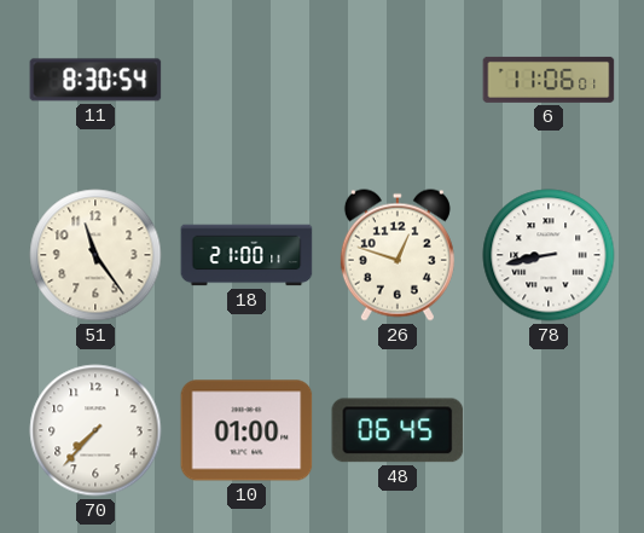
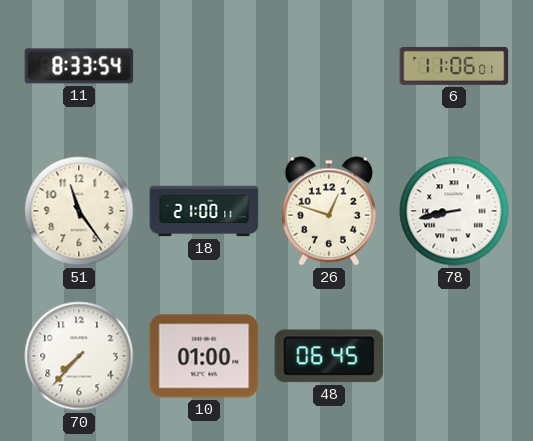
11: 8:30 -> 8:33
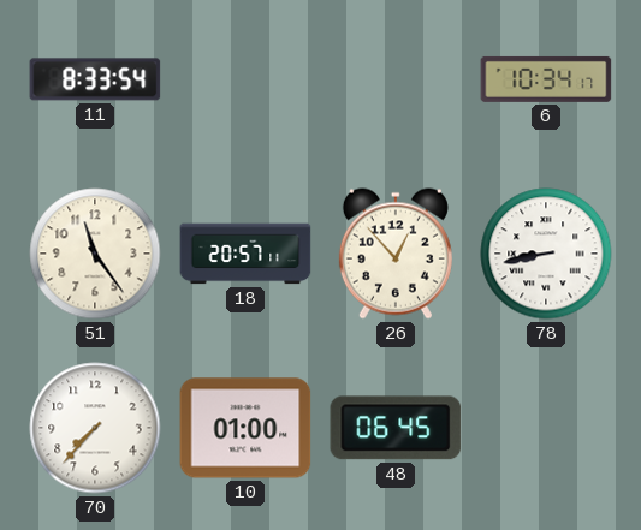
6: 11:06 -> 10:34
18: 21:00 -> 20:57
26: 12:48 -> 12:53
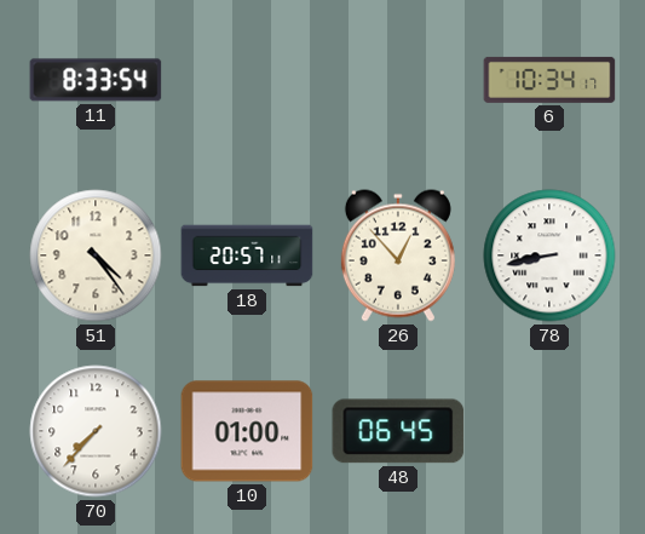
51: 11:24 -> 4:24
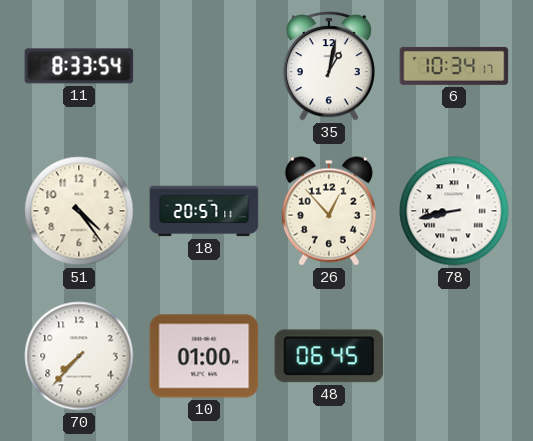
35: none -> 1:02
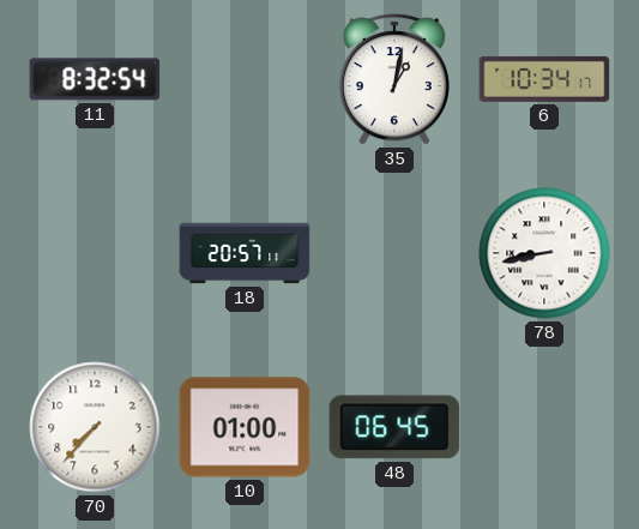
11: 8:33 -> 8:32
51: 4:24 -> none
26: 12:53 -> none
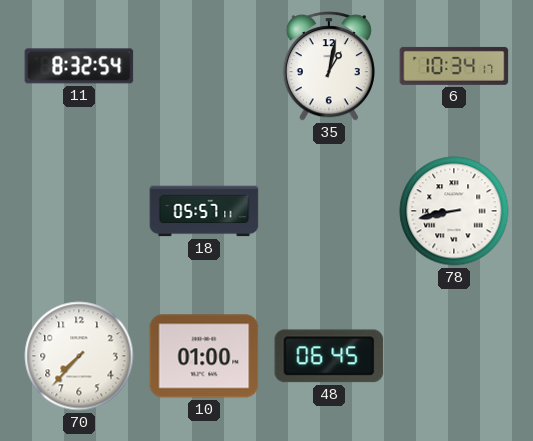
18: 20:57 -> 05:57
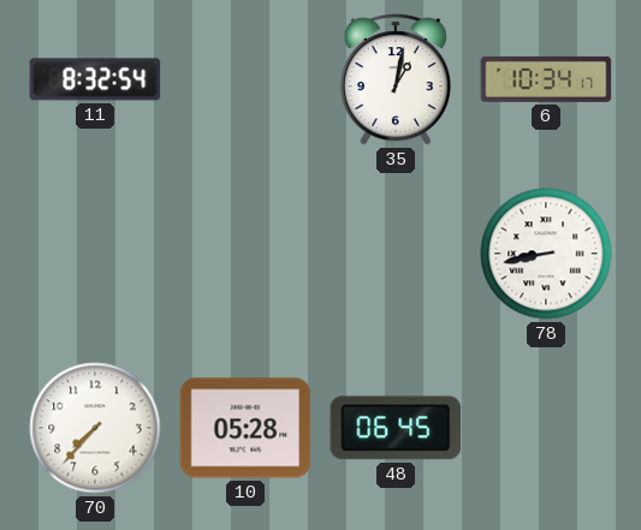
18: 05:57 -> none
10: 01:00 -> 05:28
